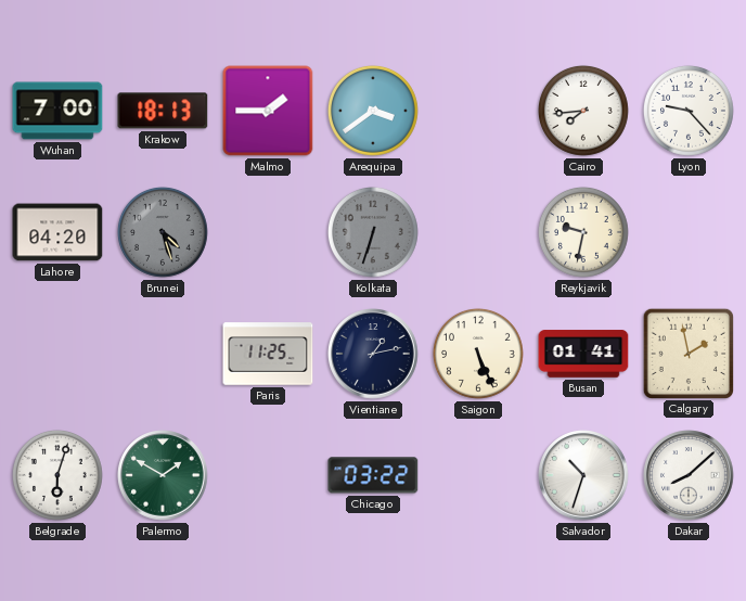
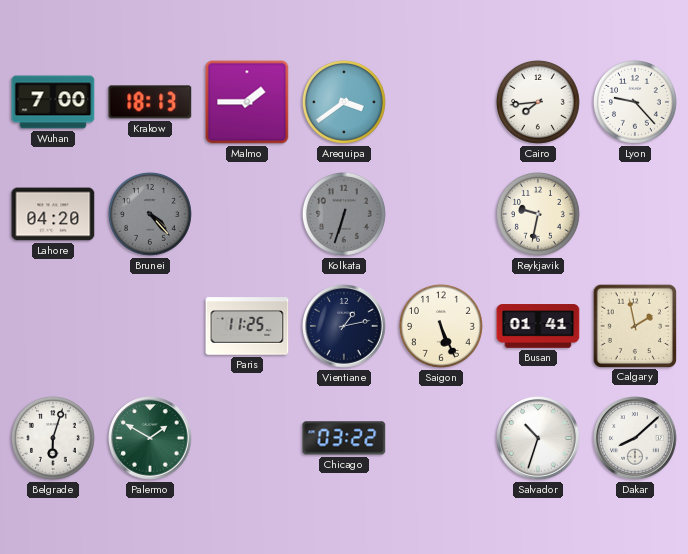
Brunei: 4:27 -> 4:23
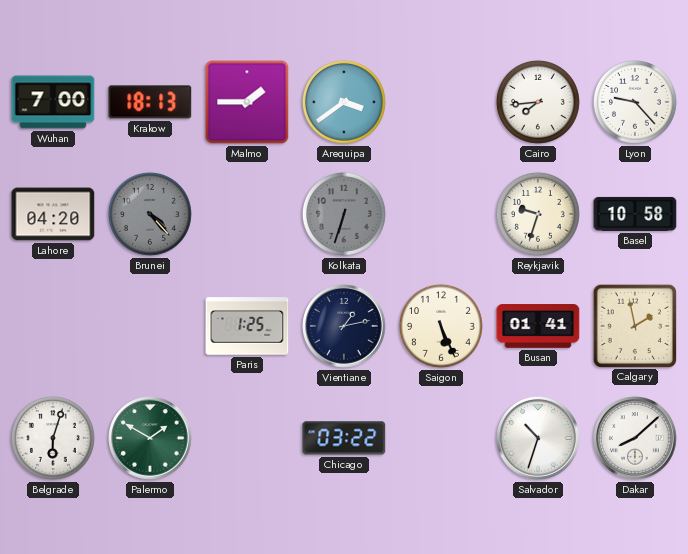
Reykjavik: 9:32 -> 9:33
Basel: none -> 10:58
Paris: 11:25 -> 1:25
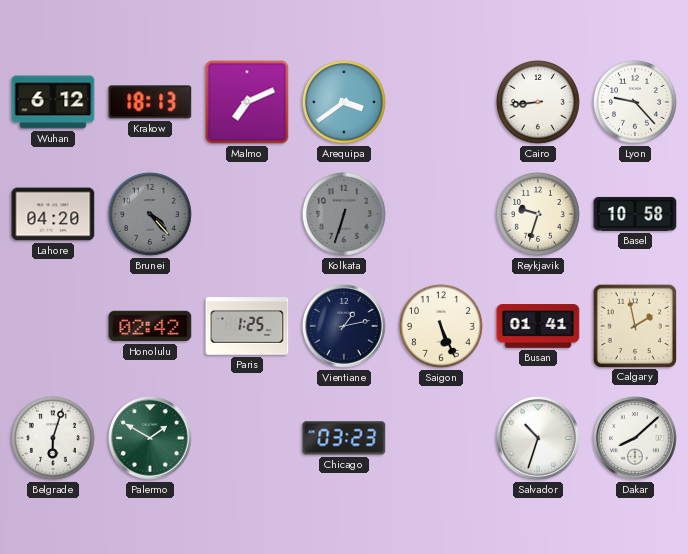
Wuhan: 7:00 -> 6:12
Malmo: 1:45 -> 7:11
Cairo: 7:44 -> 8:44
Honolulu: none -> 02:42
Chicago: 03:22 -> 03:23
